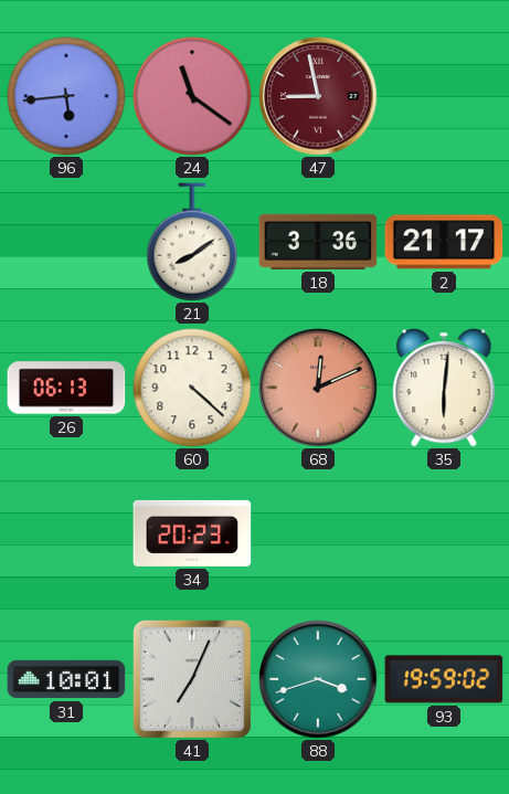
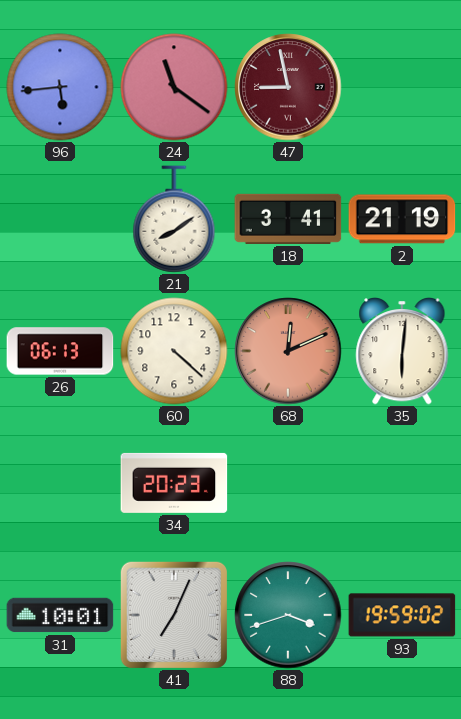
18: 3:36 -> 3:41
2: 21:17 -> 21:19
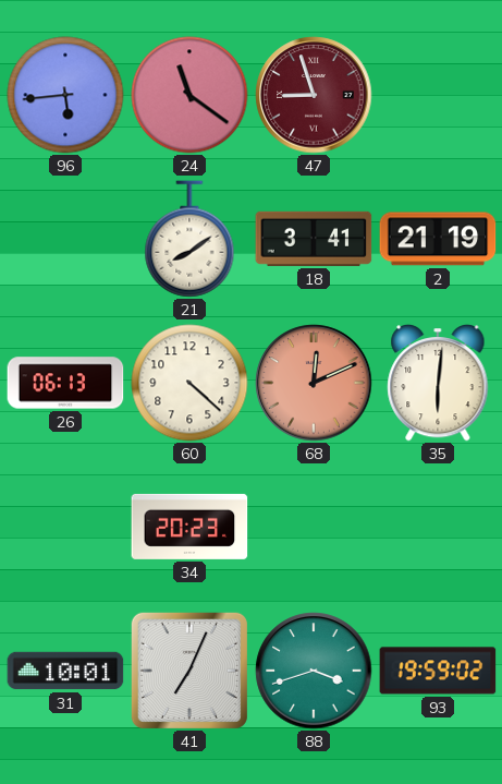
47: 8:58 -> 8:57
